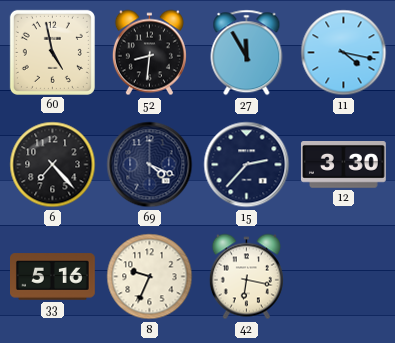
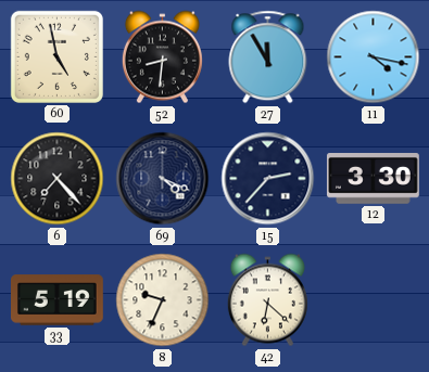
33: 5:16 -> 5:19
42: 6:17 -> 6:22
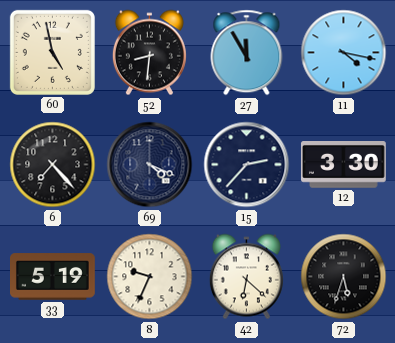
72: none -> 5:33
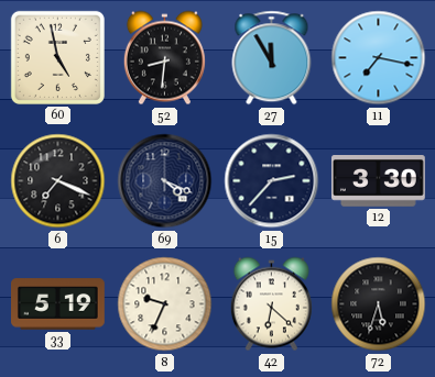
11: 4:17 -> 7:17
6: 7:23 -> 7:19
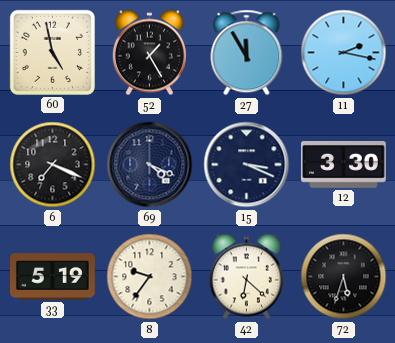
52: 8:31 -> 1:25
11: 7:17 -> 2:17
15: 2:37 -> 3:19
8: 9:34 -> 9:36
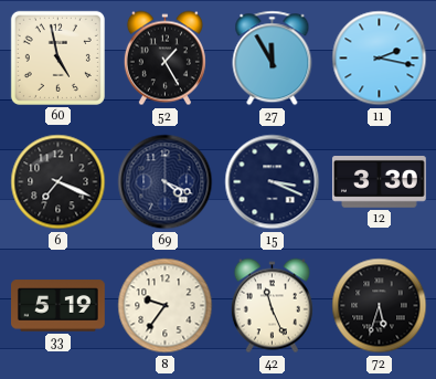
42: 6:22 -> 11:26
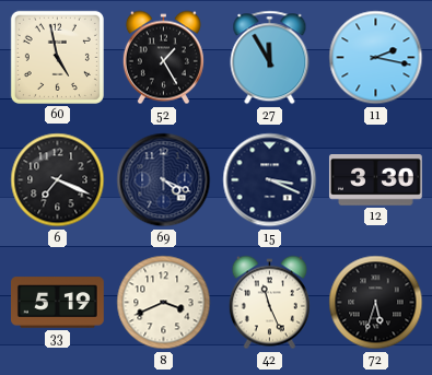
8: 9:36 -> 3:41
